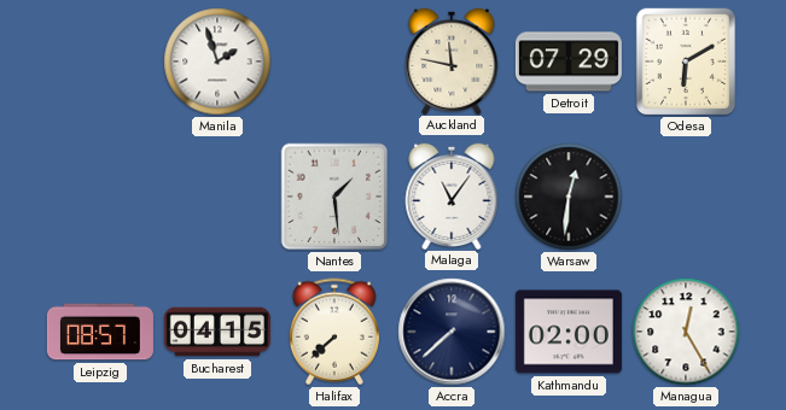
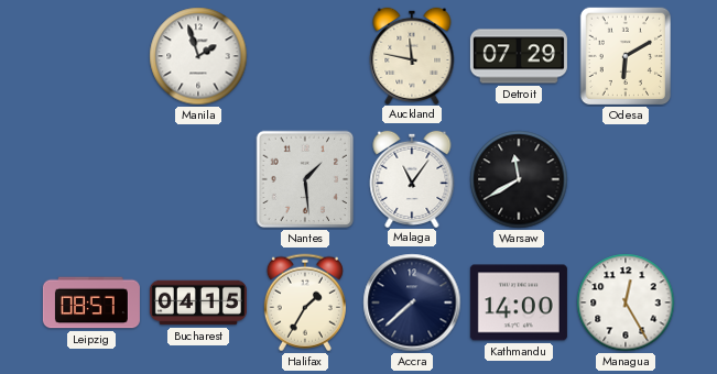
Warsaw: 12:31 -> 11:40
Halifax: 7:38 -> 1:35
Kathmandu: 02:00 -> 14:00
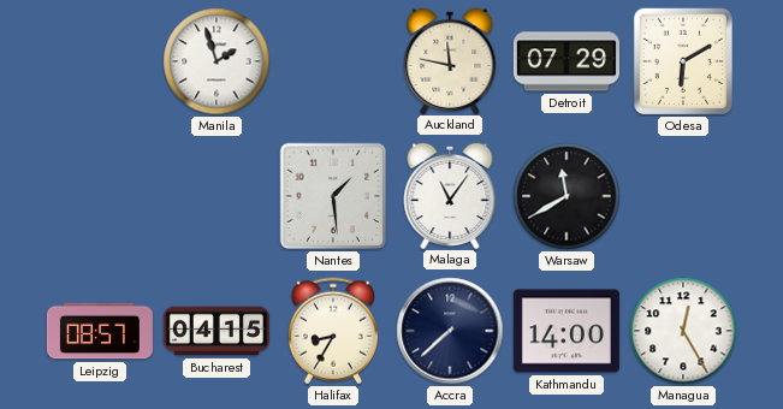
Halifax: 1:35 -> 8:35
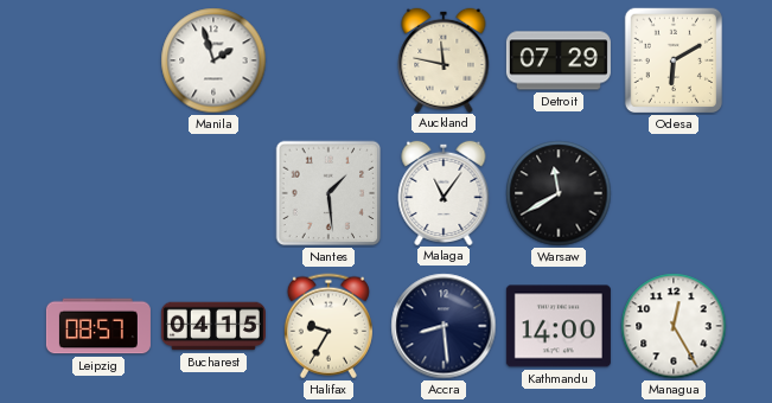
Halifax: 8:35 -> 9:35
Accra: 7:38 -> 8:29
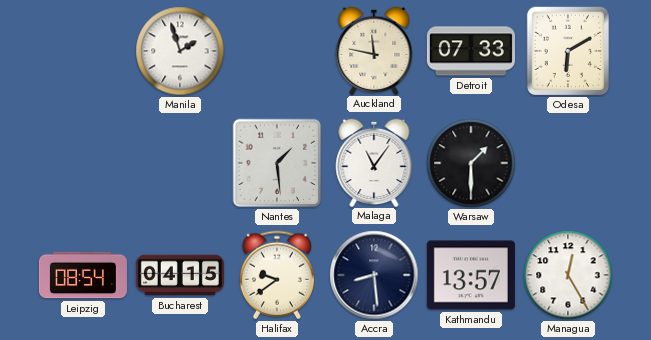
Detroit: 07:29 -> 07:33
Warsaw: 11:40 -> 1:30
Leipzig: 08:57 -> 08:54
Halifax: 9:35 -> 9:39
Kathmandu: 14:00 -> 13:57
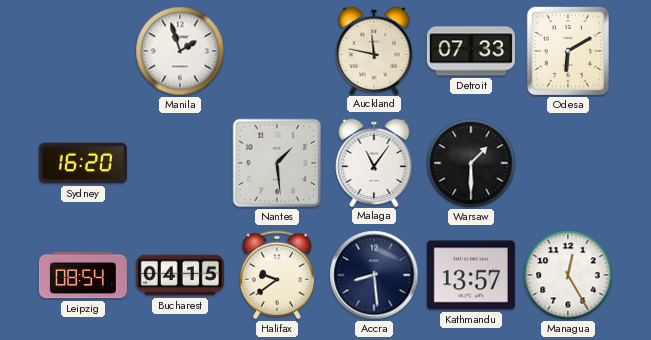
Sydney: none -> 16:20
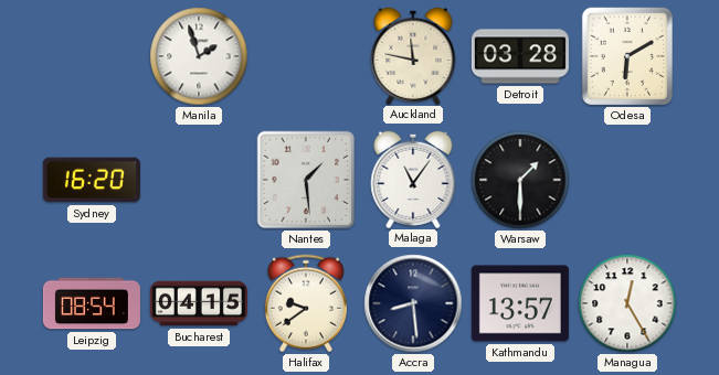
Detroit: 07:33 -> 03:28
